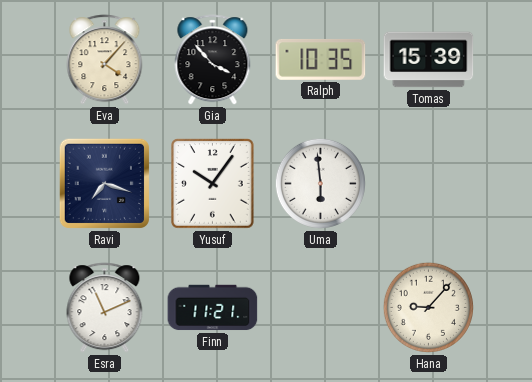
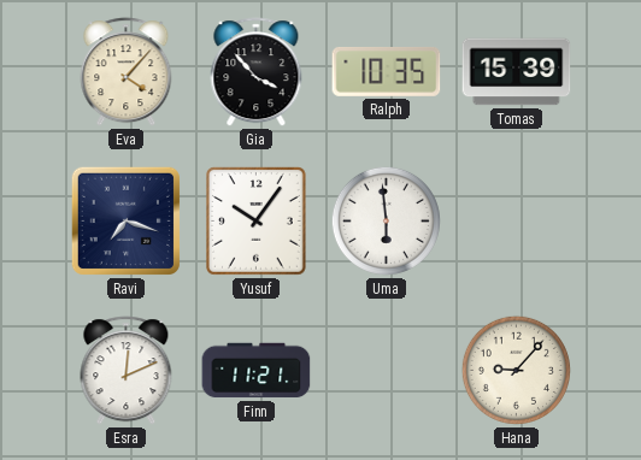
Esra: 11:11 -> 12:11
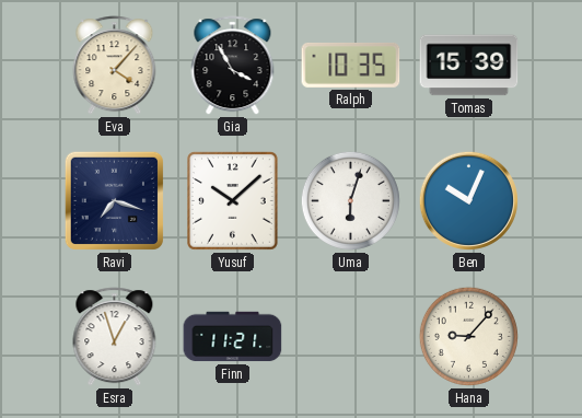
Gia: 3:53 -> 3:55
Yusuf: 10:06 -> 10:08
Uma: 5:59 -> 6:03
Ben: none -> 10:04
Esra: 12:11 -> 12:57
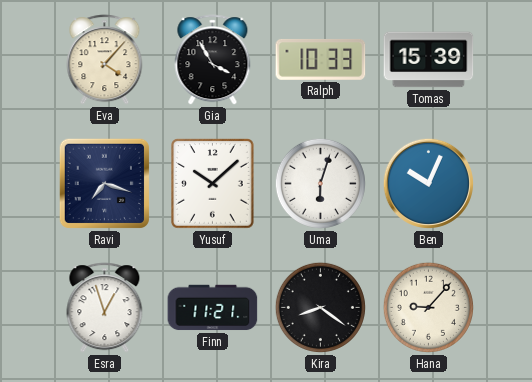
Ralph: 10:35 -> 10:33
Kira: none -> 8:21
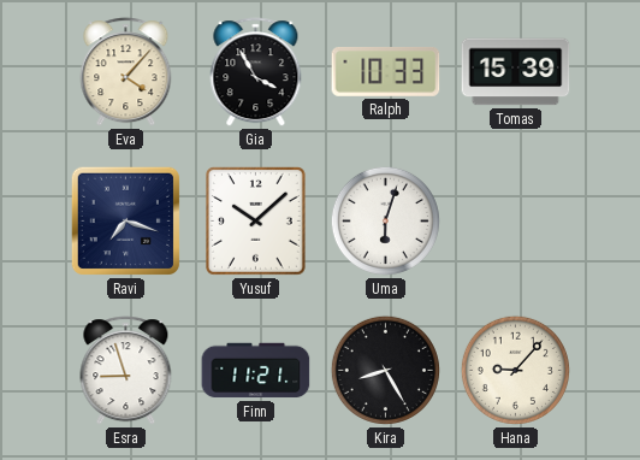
Ben: 10:04 -> none
Esra: 12:57 -> 8:57
Kira: 8:21 -> 8:25
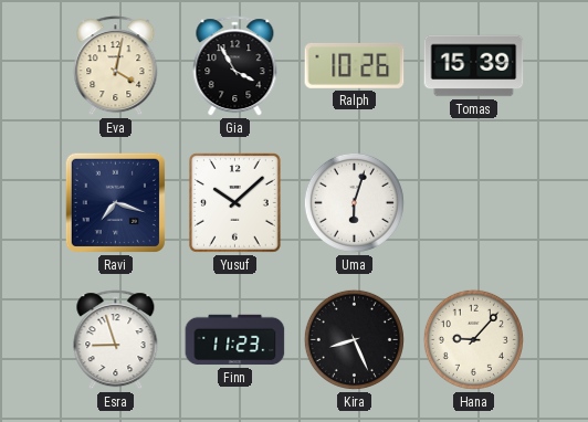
Eva: 4:07 -> 4:02
Ralph: 10:33 -> 10:26
Finn: 11:21 -> 11:23
Kira: 8:25 -> 8:26
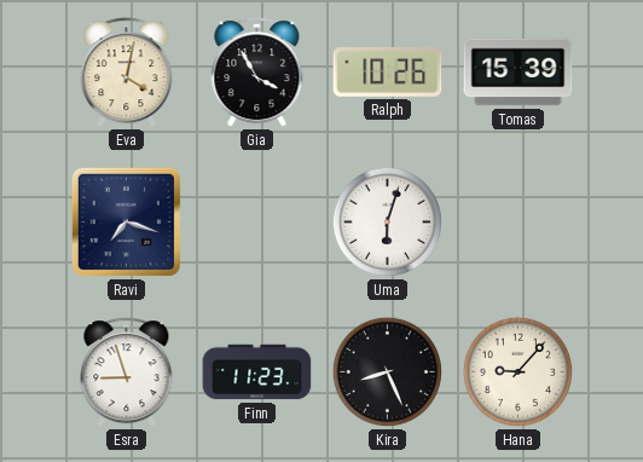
Yusuf: 10:08 -> none
